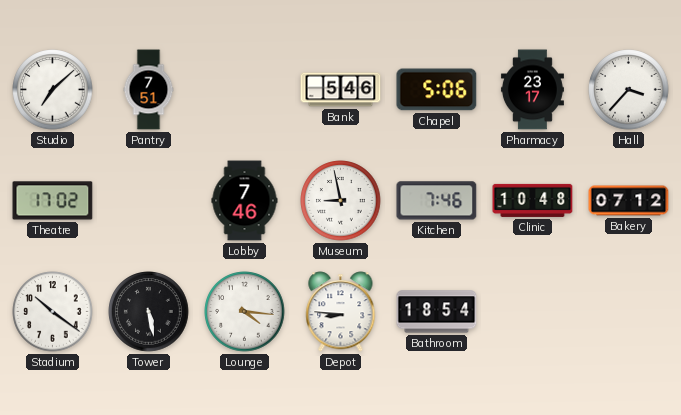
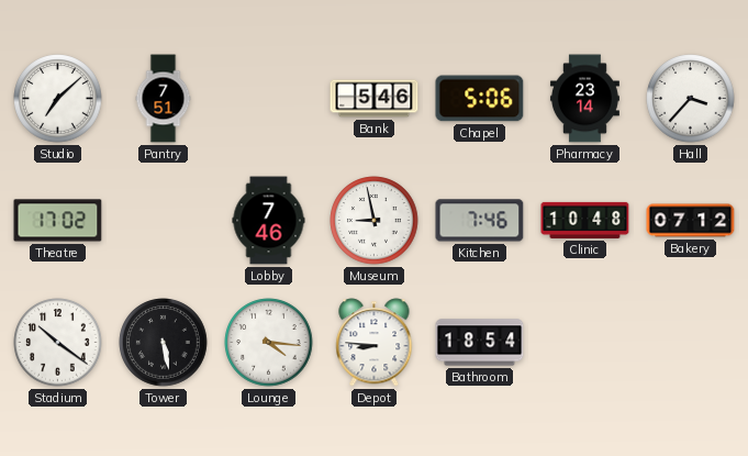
Pharmacy: 23:17 -> 23:14
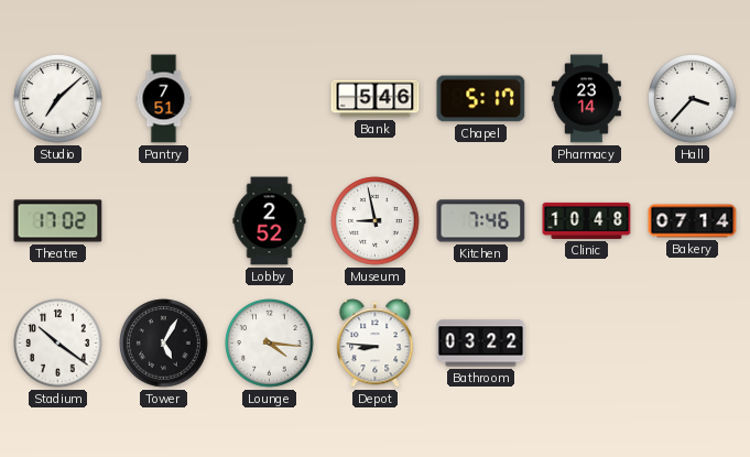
Chapel: 5:06 -> 5:17
Lobby: 7:46 -> 2:52
Bakery: 07:12 -> 07:14
Tower: 5:28 -> 5:05
Bathroom: 18:54 -> 03:22
